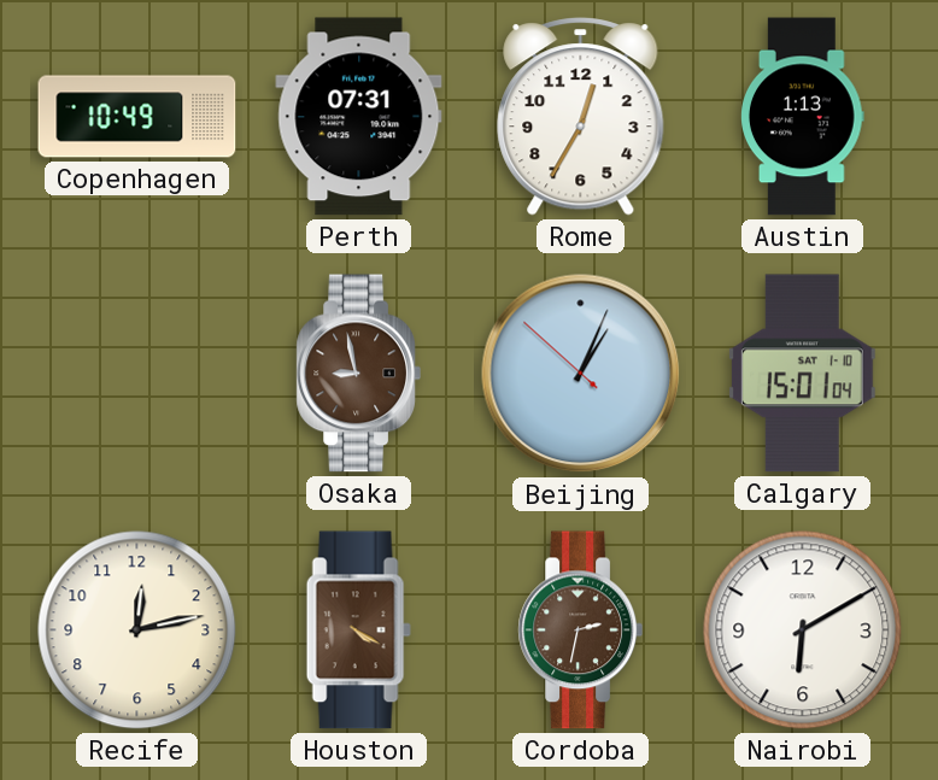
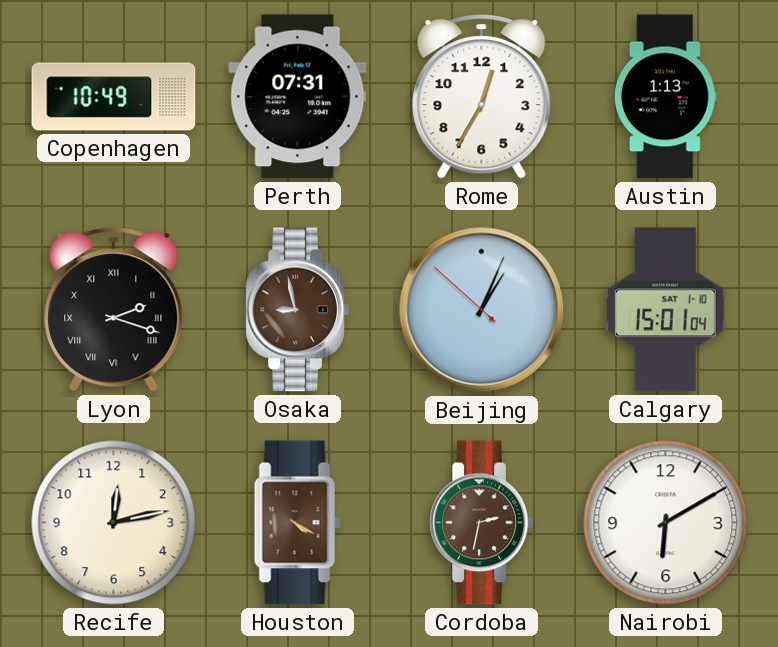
Lyon: none -> 2:18
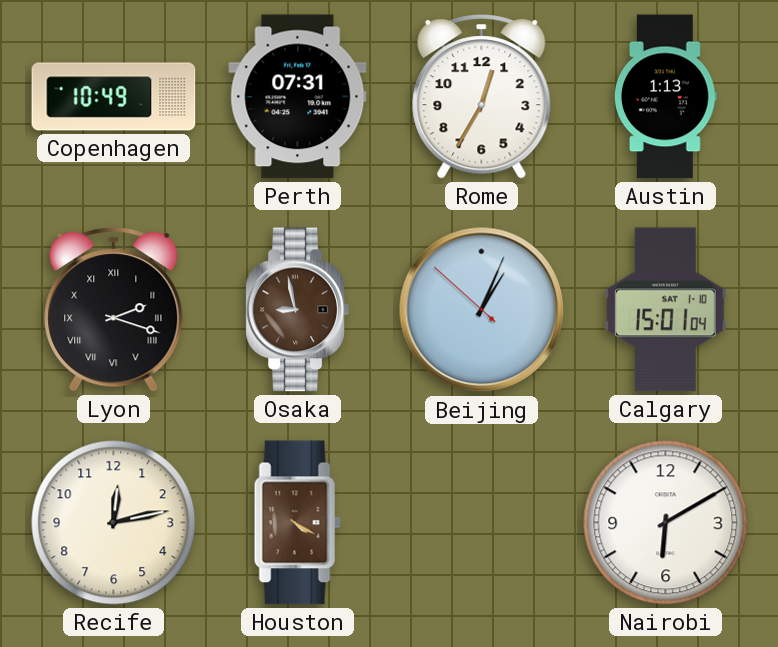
Cordoba: 2:32 -> none
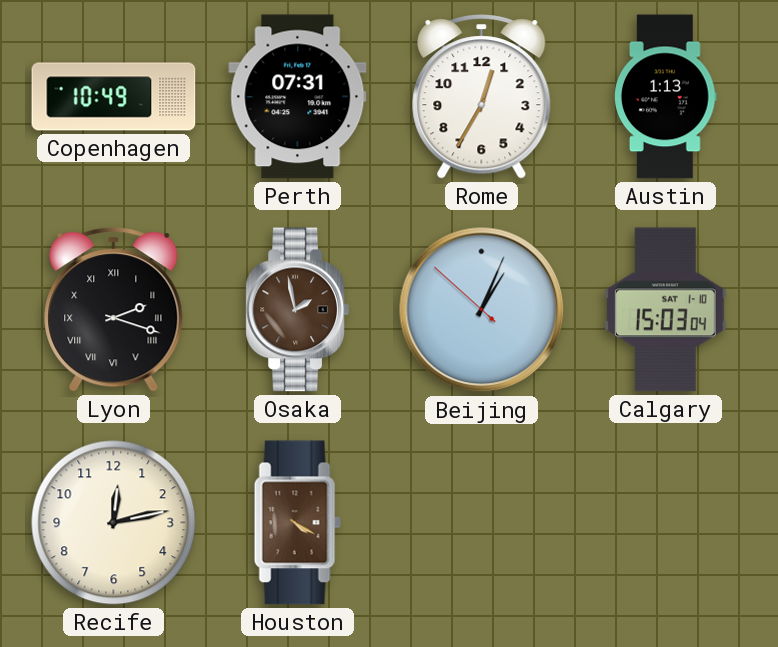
Osaka: 8:58 -> 1:58
Calgary: 15:01 -> 15:03
Nairobi: 6:10 -> none
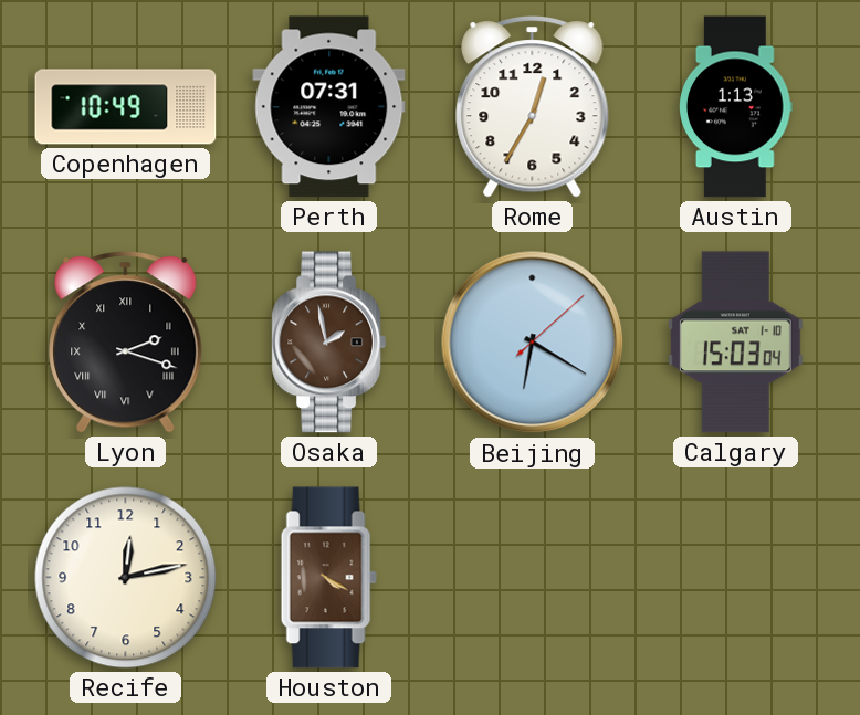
Beijing: 1:03 -> 6:20
